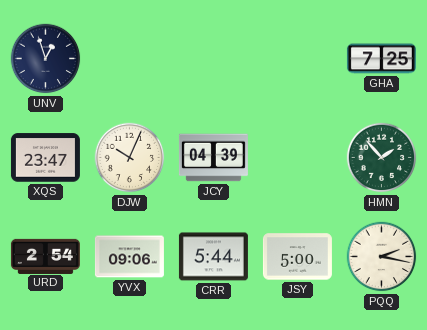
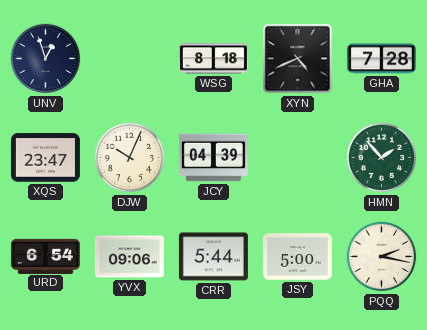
WSG: none -> 8:18
XYN: none -> 4:41
GHA: 7:25 -> 7:28
URD: 2:54 -> 6:54
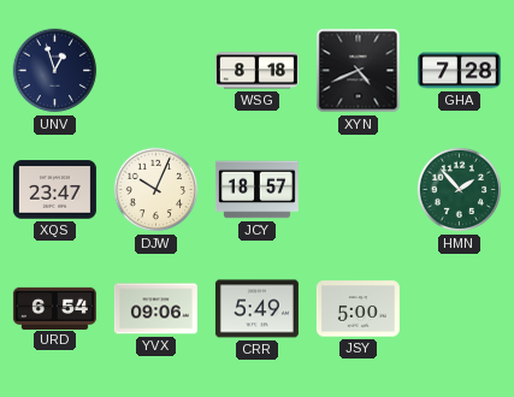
JCY: 04:39 -> 18:57
CRR: 5:44 -> 5:49
PQQ: 2:17 -> none
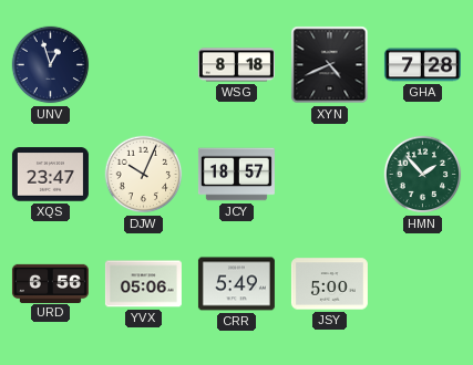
URD: 6:54 -> 6:56
YVX: 09:06 -> 05:06
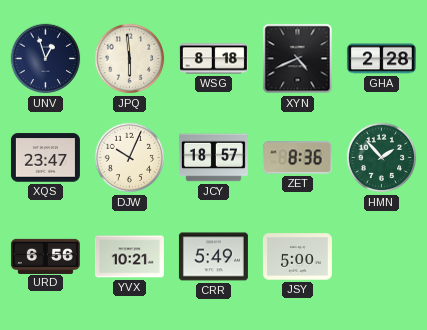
JPQ: none -> 5:59
GHA: 7:28 -> 2:28
ZET: none -> 8:36
YVX: 05:06 -> 10:21
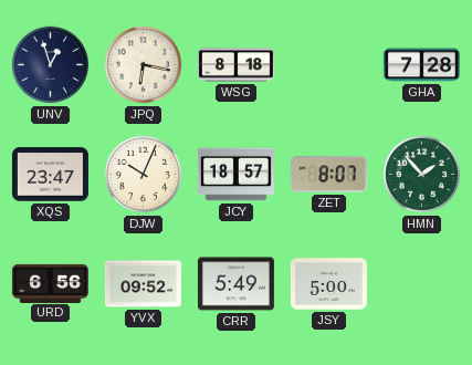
JPQ: 5:59 -> 6:17
XYN: 4:41 -> none
GHA: 2:28 -> 7:28
ZET: 8:36 -> 8:07
YVX: 10:21 -> 09:52
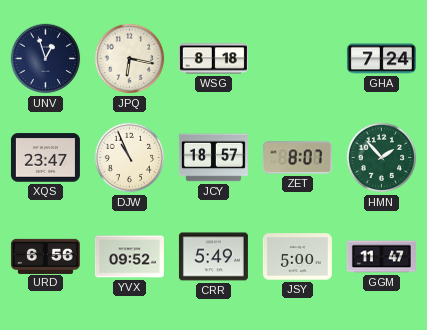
GHA: 7:28 -> 7:24
DJW: 10:04 -> 10:56
GGM: none -> 11:47
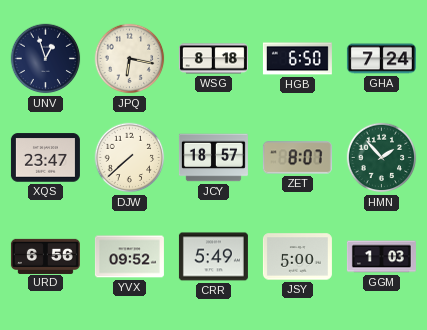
HGB: none -> 6:50
DJW: 10:56 -> 7:38
GGM: 11:47 -> 1:03
